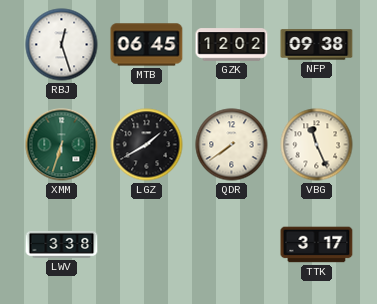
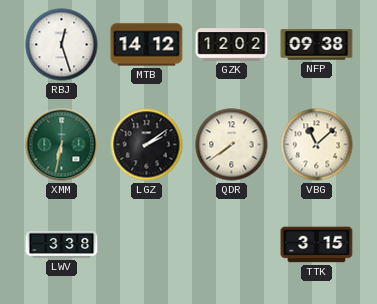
MTB: 06:45 -> 14:12
XMM: 6:33 -> 6:32
LGZ: 1:40 -> 2:09
VBG: 11:26 -> 11:08
TTK: 3:17 -> 3:15
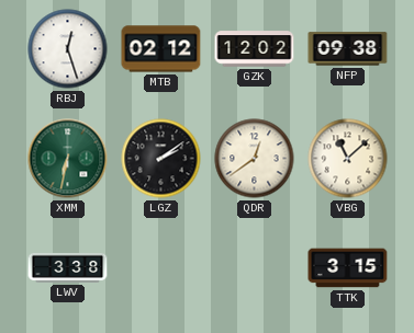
MTB: 14:12 -> 02:12
QDR: 7:39 -> 12:39
